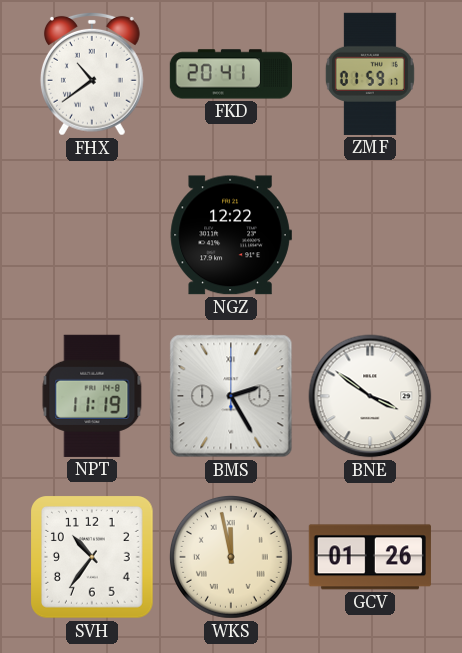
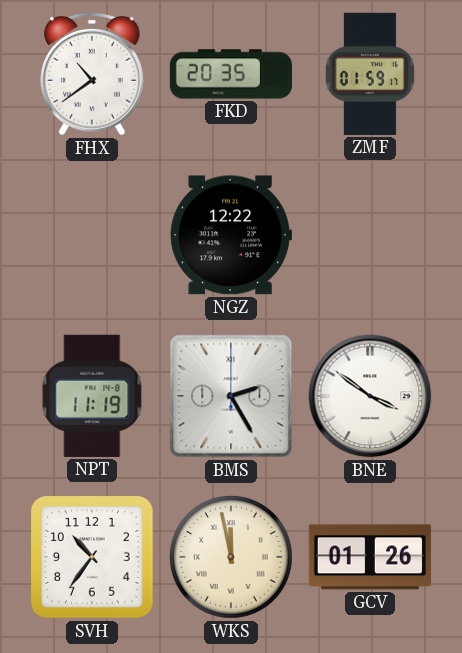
FKD: 20:41 -> 20:35
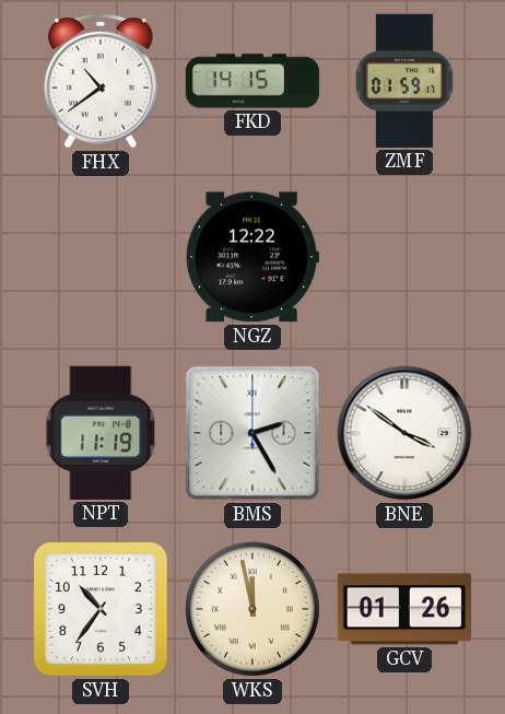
FKD: 20:35 -> 14:15
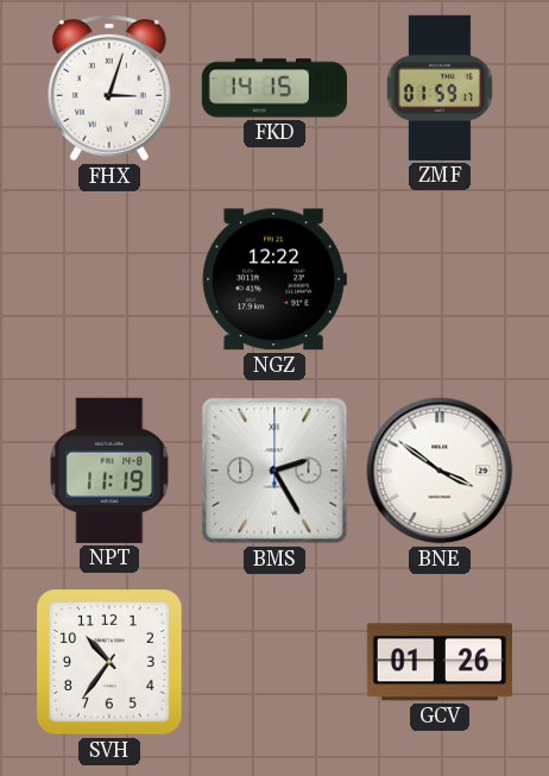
FHX: 10:39 -> 3:03
WKS: 11:58 -> none
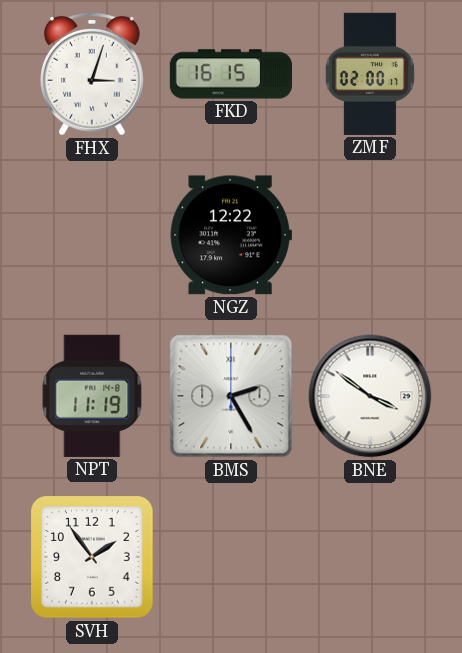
FKD: 14:15 -> 16:15
ZMF: 01:59 -> 02:00
SVH: 10:36 -> 1:54
GCV: 01:26 -> none
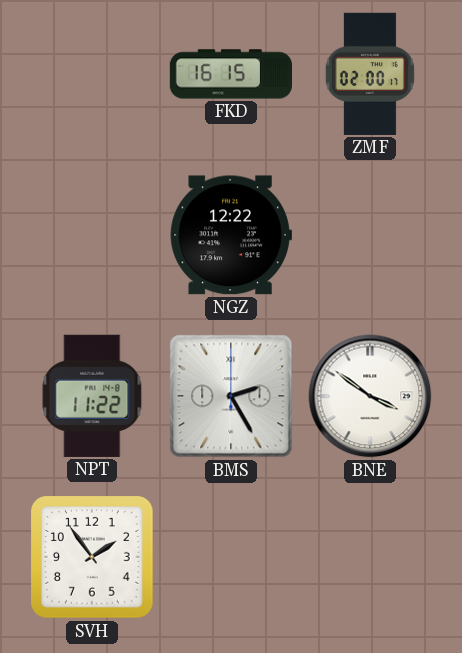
FHX: 3:03 -> none
NPT: 11:19 -> 11:22
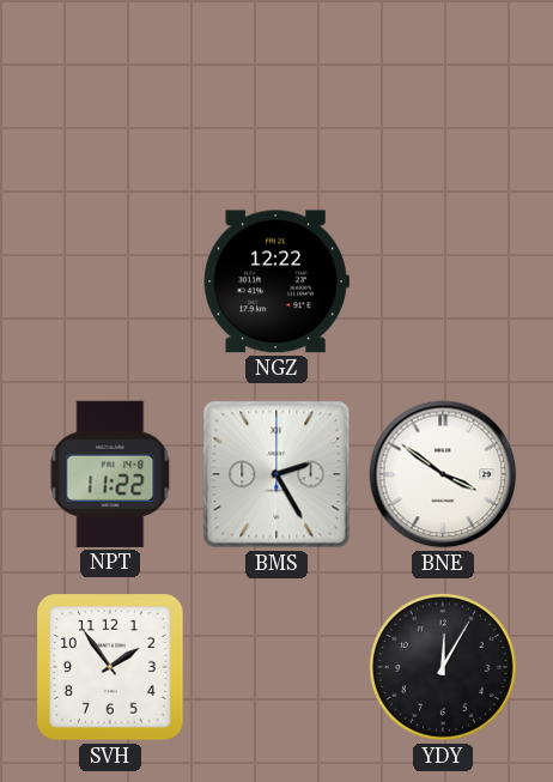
FKD: 16:15 -> none
ZMF: 02:00 -> none
YDY: none -> 12:05
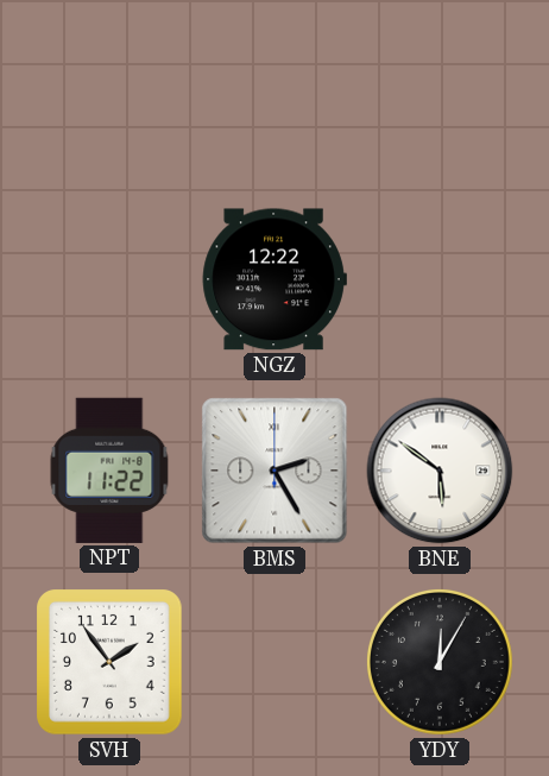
BNE: 3:51 -> 5:51
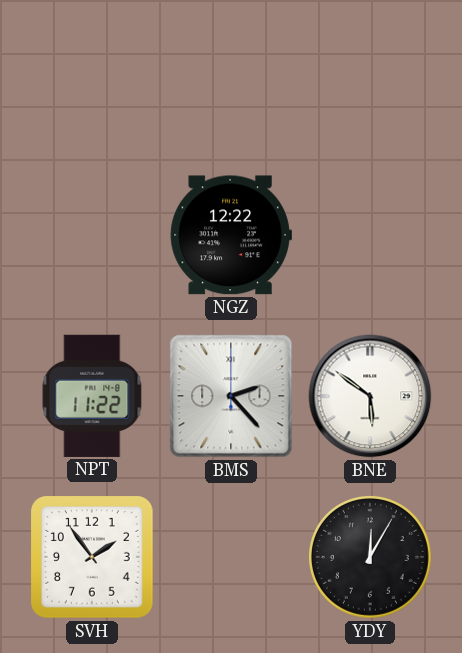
BMS: 2:25 -> 2:23
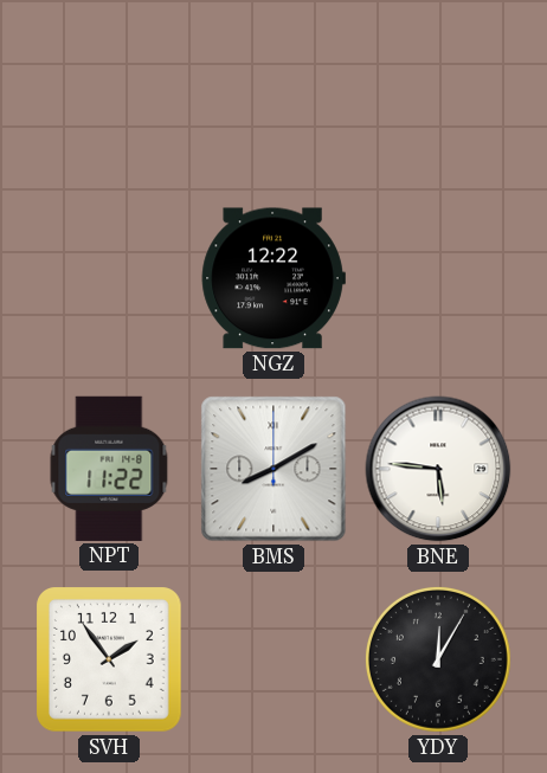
BMS: 2:23 -> 8:10
BNE: 5:51 -> 5:46
